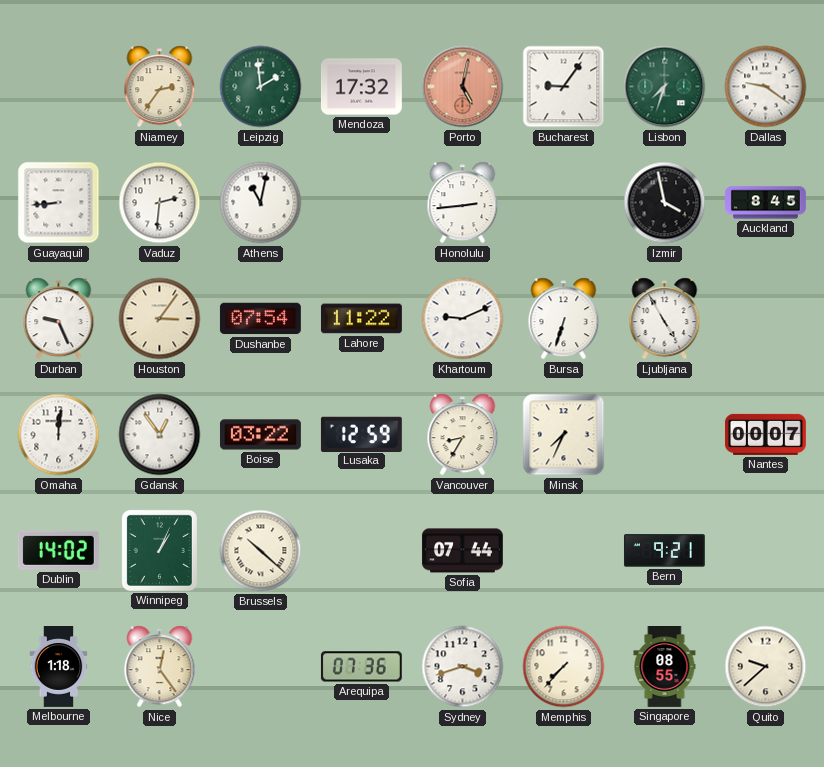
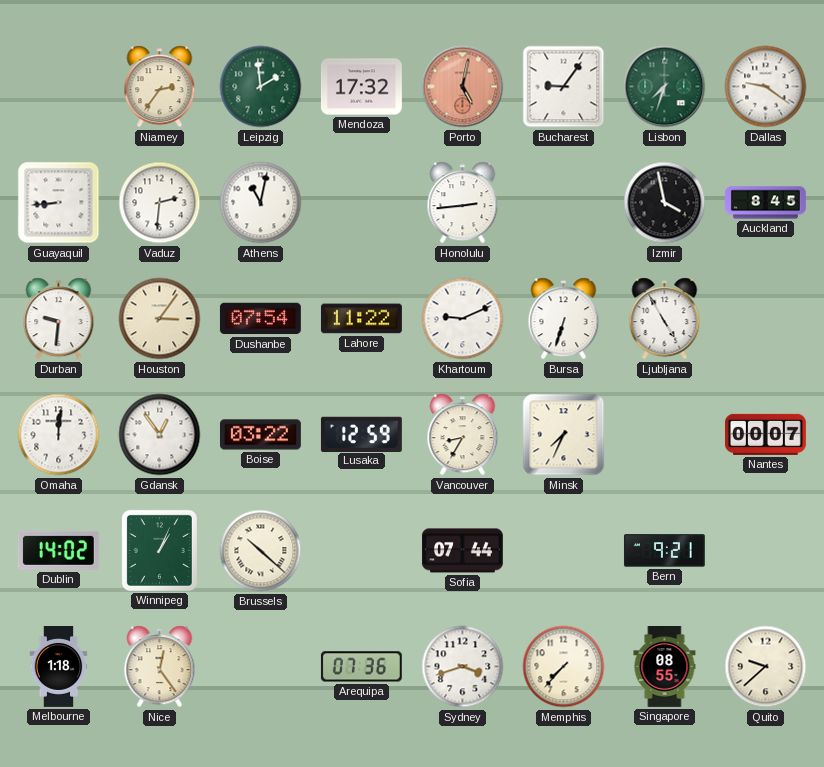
Durban: 9:26 -> 9:31
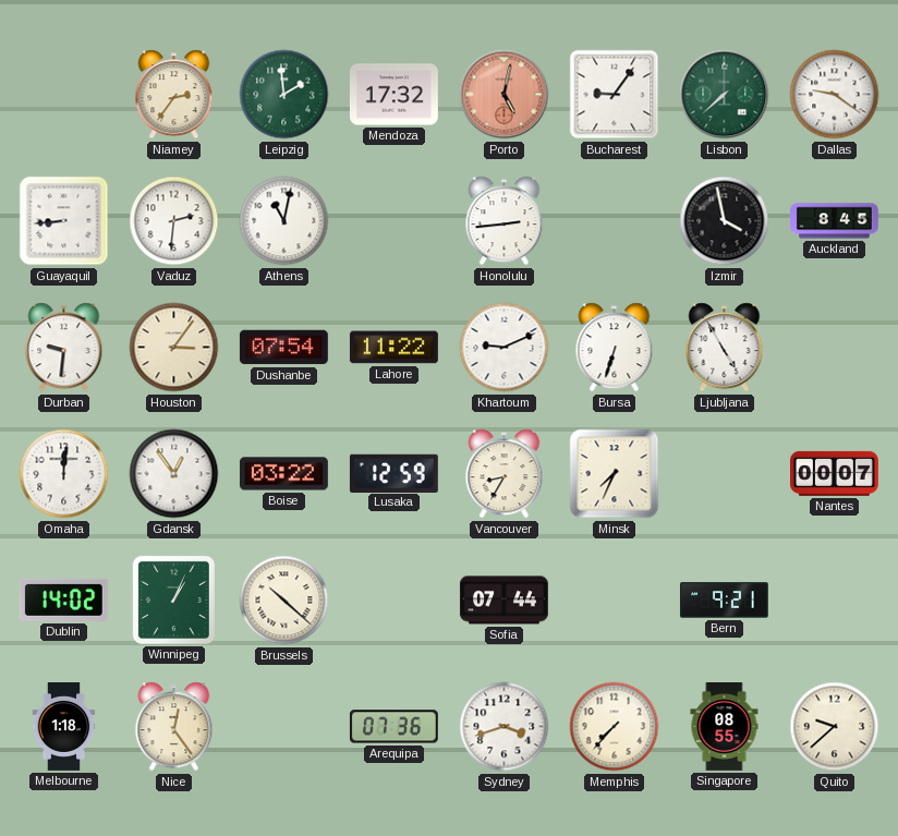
Lisbon: 7:33 -> 7:38
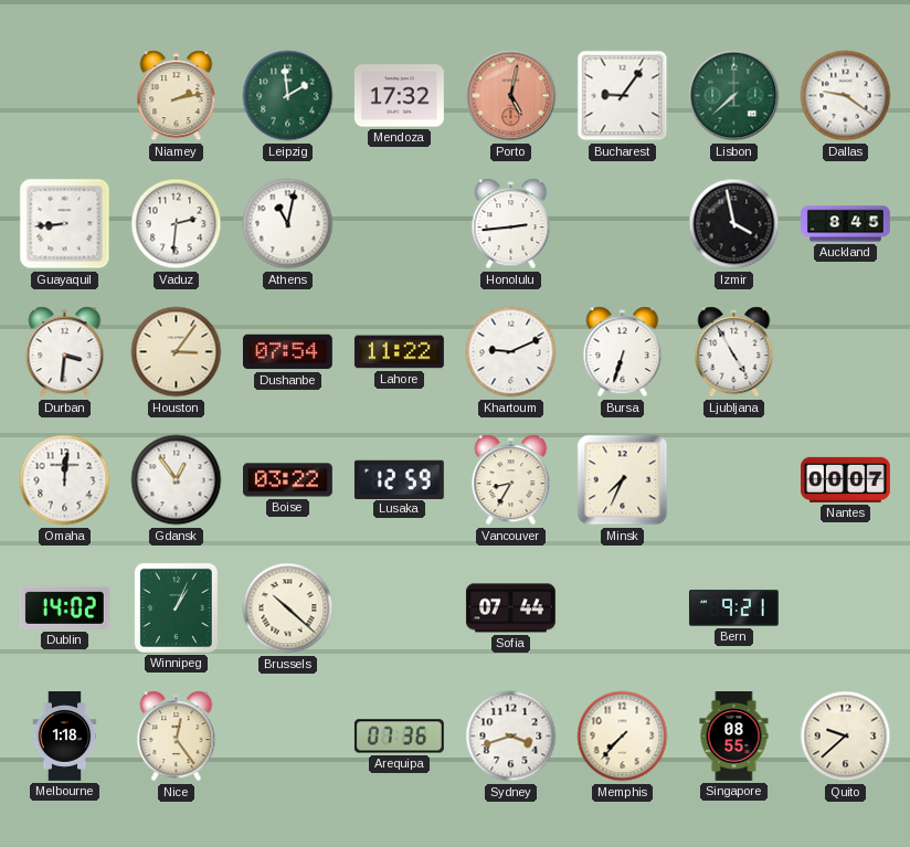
Niamey: 2:36 -> 2:13
Durban: 9:31 -> 3:31
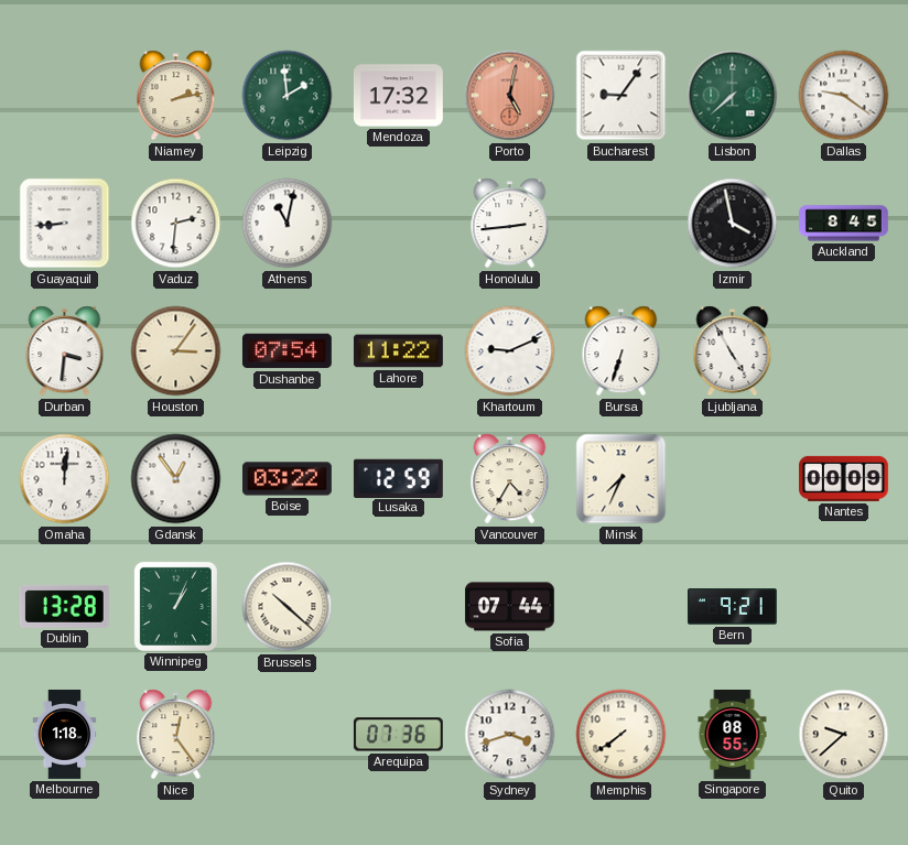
Vancouver: 8:35 -> 4:35
Nantes: 00:07 -> 00:09
Dublin: 14:02 -> 13:28
Memphis: 7:37 -> 7:39
